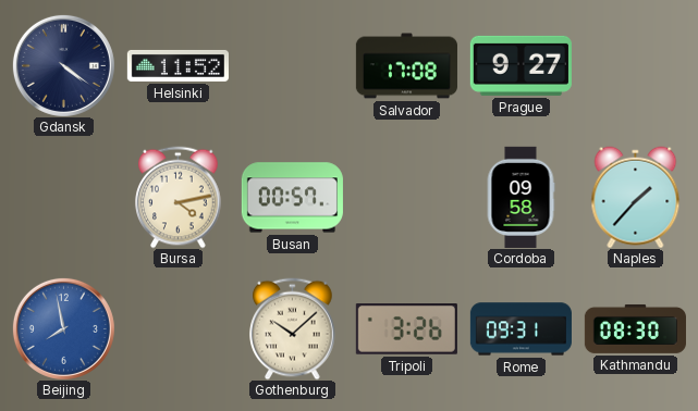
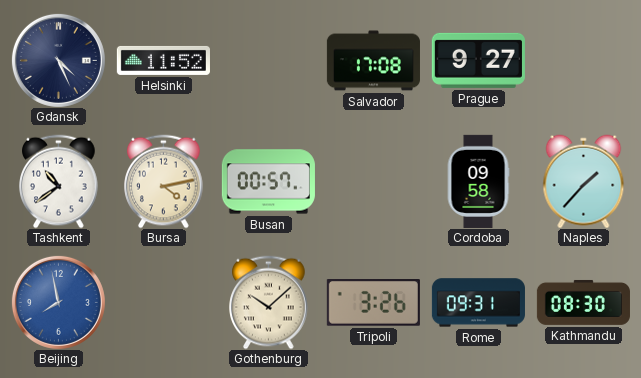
Gdansk: 4:21 -> 4:26
Tashkent: none -> 10:39
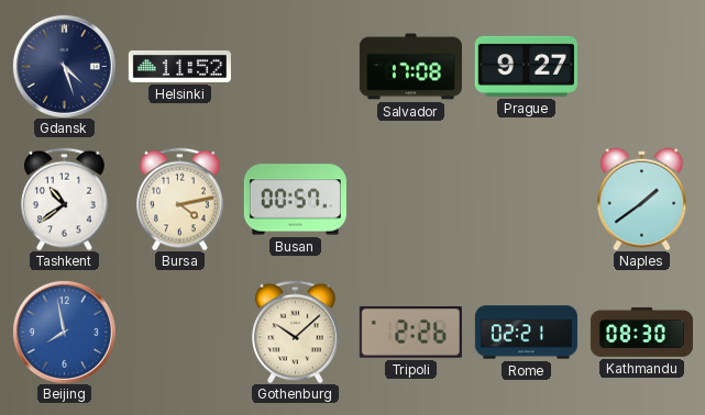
Gdansk: 4:26 -> 4:27
Cordoba: 09:58 -> none
Naples: 1:37 -> 1:39
Tripoli: 3:26 -> 2:26
Rome: 09:31 -> 02:21
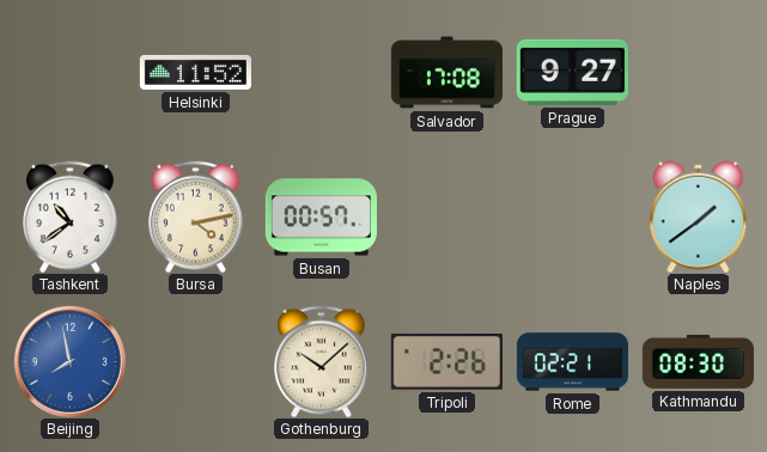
Gdansk: 4:27 -> none
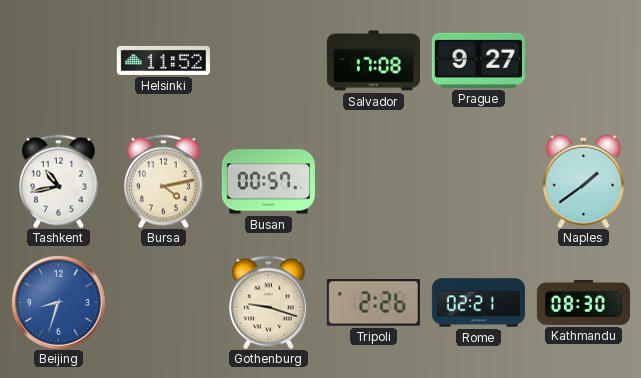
Tashkent: 10:39 -> 10:43
Beijing: 7:58 -> 8:33
Gothenburg: 10:08 -> 9:18
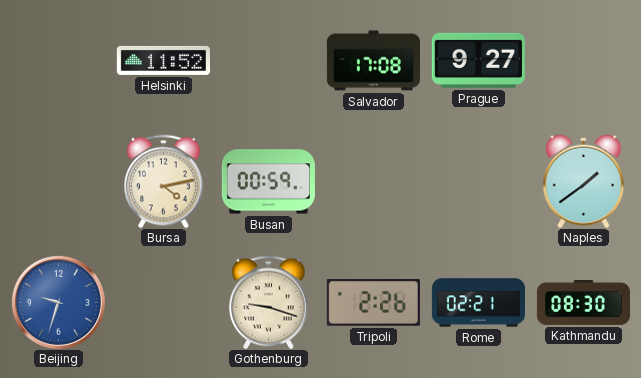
Tashkent: 10:43 -> none
Busan: 00:57 -> 00:59
Beijing: 8:33 -> 9:33
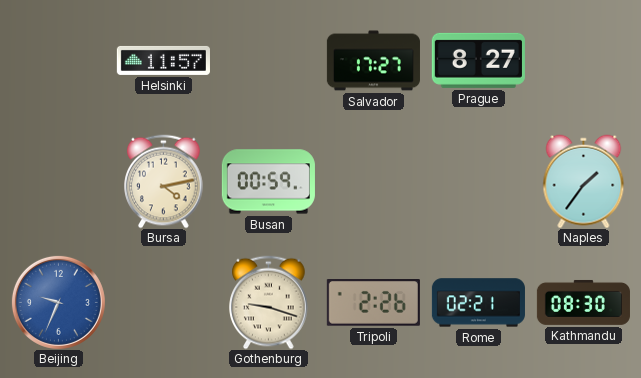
Helsinki: 11:52 -> 11:57
Salvador: 17:08 -> 17:27
Prague: 9:27 -> 8:27
Naples: 1:39 -> 1:36
Beijing: 9:33 -> 9:34
